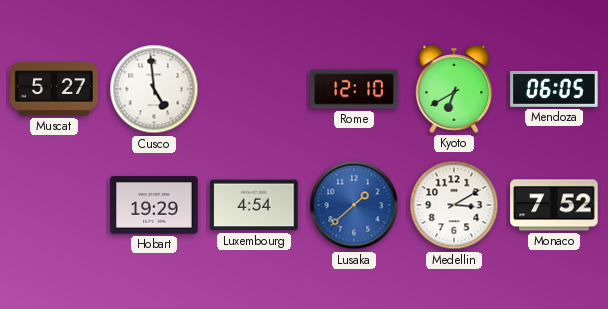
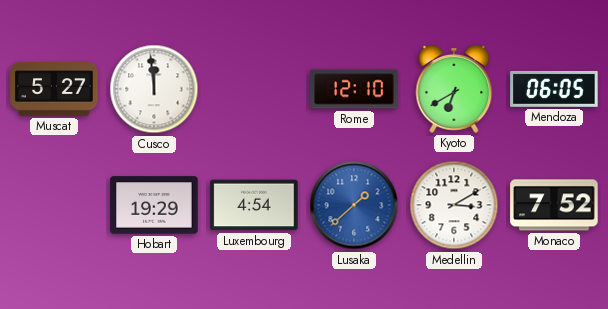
Cusco: 4:59 -> 11:59
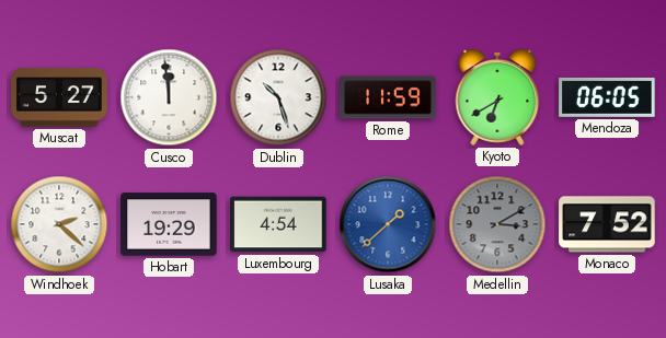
Dublin: none -> 10:27
Rome: 12:10 -> 11:59
Windhoek: none -> 2:22
Medellin dial: white -> grey
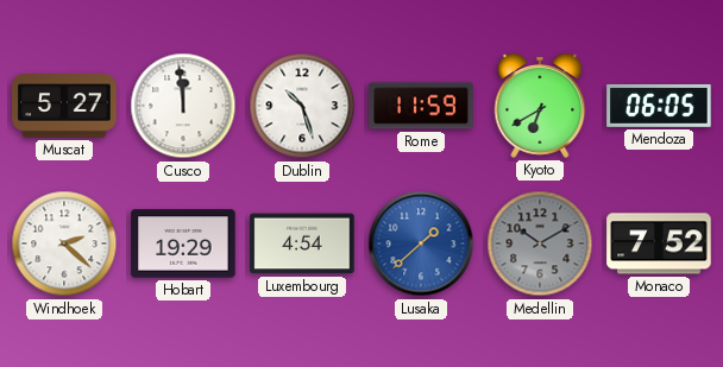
Medellin: 3:10 -> 10:10
